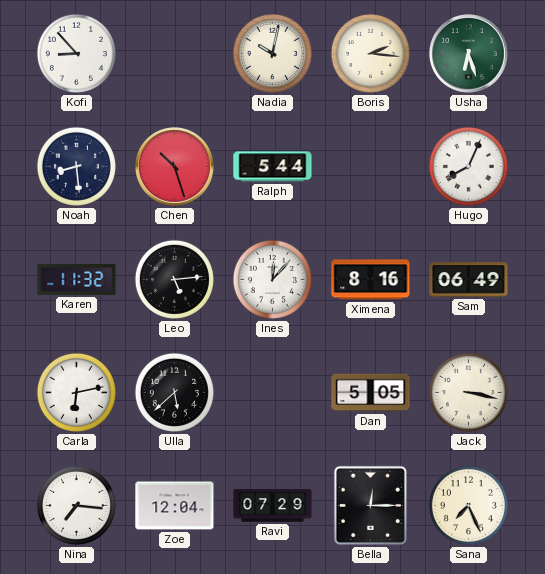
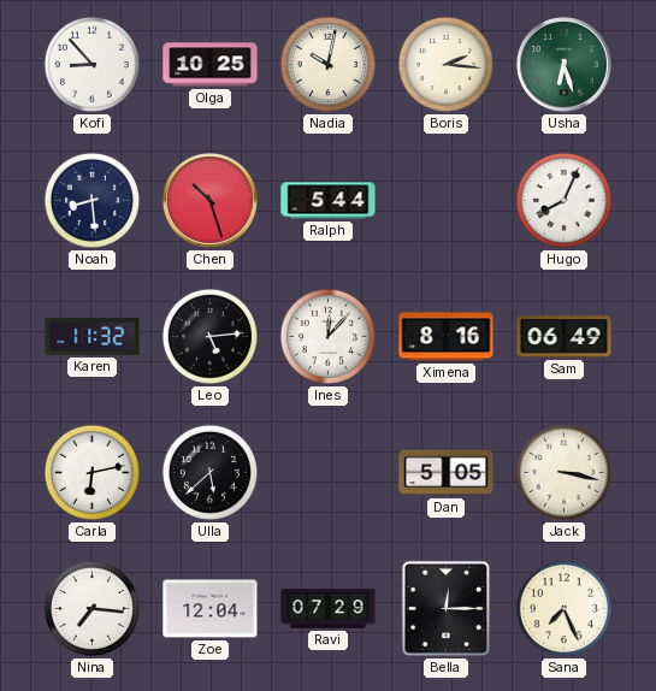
Olga: none -> 10:25
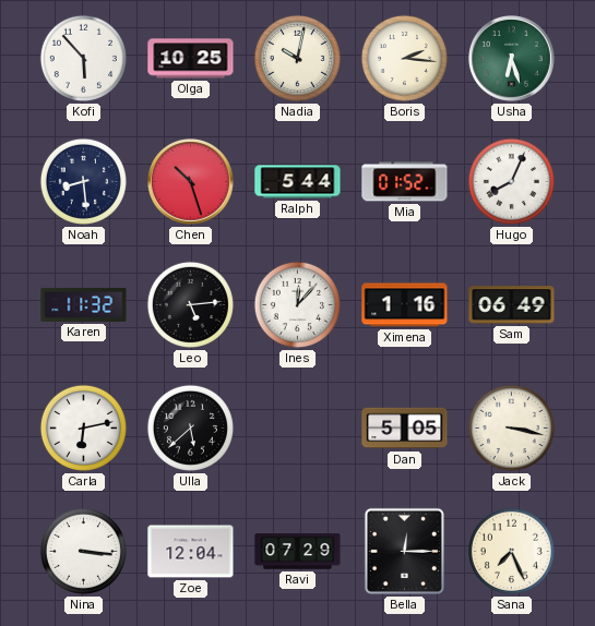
Kofi: 8:53 -> 5:53
Mia: none -> 01:52
Ximena: 8:16 -> 1:16
Nina: 7:16 -> 3:16
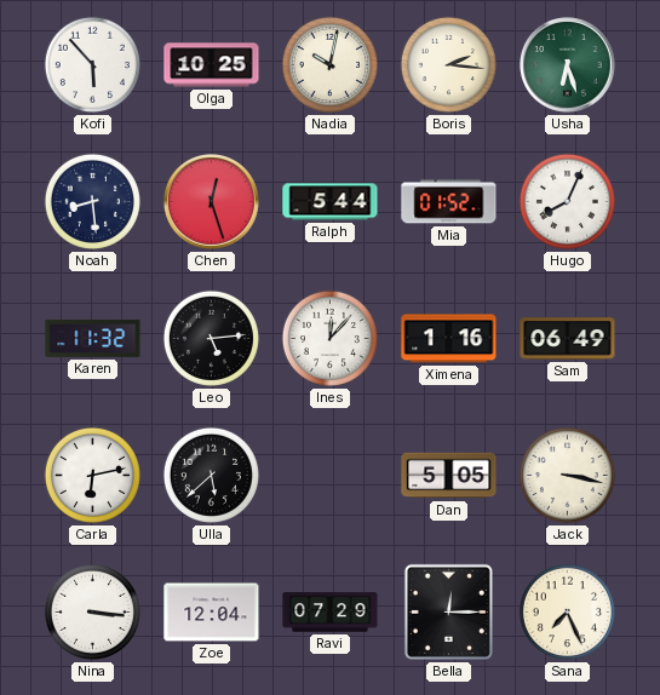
Chen: 10:27 -> 12:27
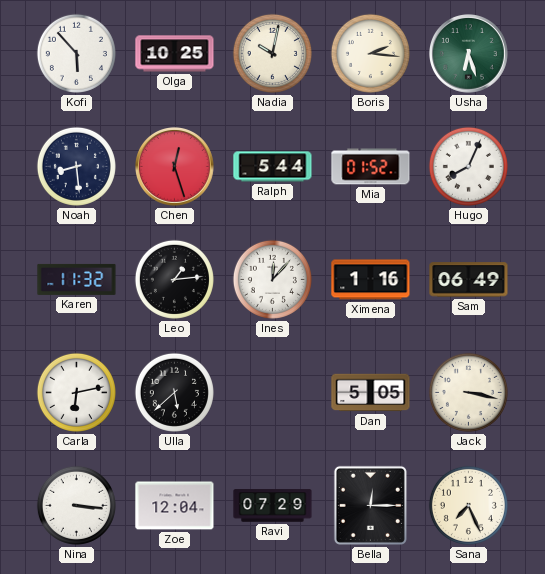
Leo: 5:14 -> 1:14
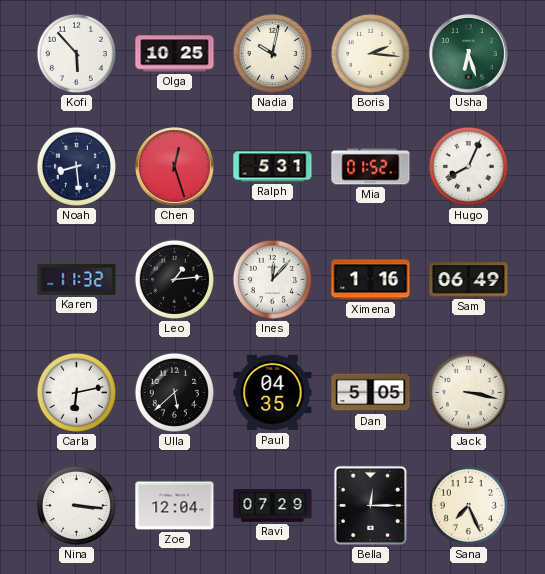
Ralph: 5:44 -> 5:31
Paul: none -> 04:35
